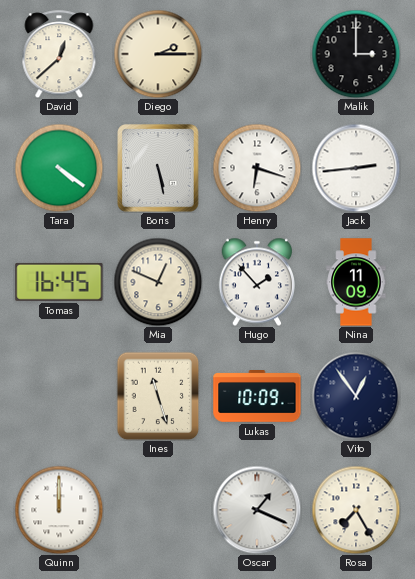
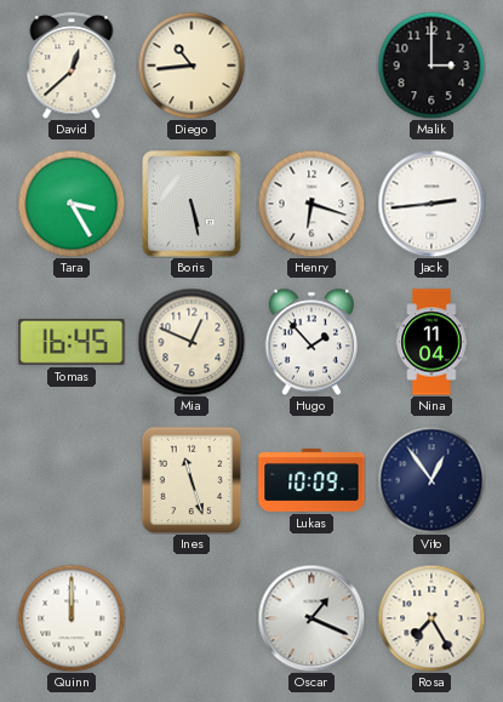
Diego: 2:15 -> 10:44
Tara: 4:21 -> 3:25
Nina: 11:09 -> 11:04
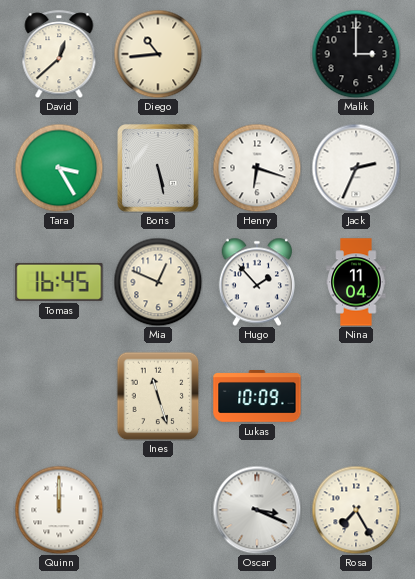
Jack: 2:44 -> 2:34
Vito: 12:54 -> none
Oscar: 1:19 -> 3:19
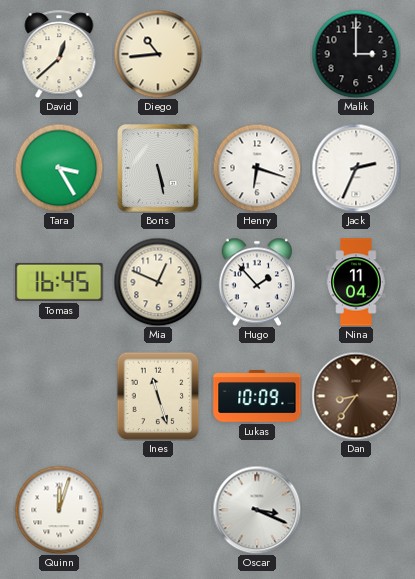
Dan: none -> 8:36
Quinn: 12:00 -> 12:03
Rosa: 7:25 -> none
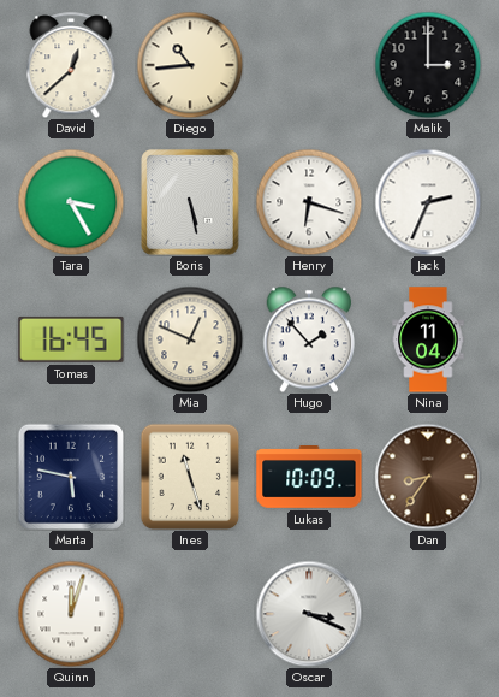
Marta: none -> 5:47
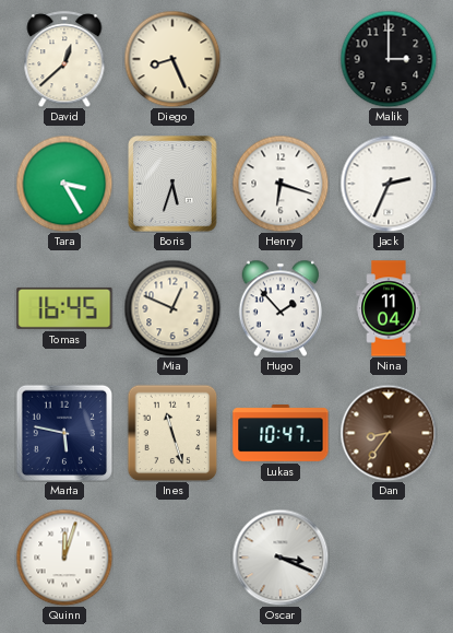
Diego: 10:44 -> 8:26
Boris: 5:28 -> 5:33
Lukas: 10:09 -> 10:47
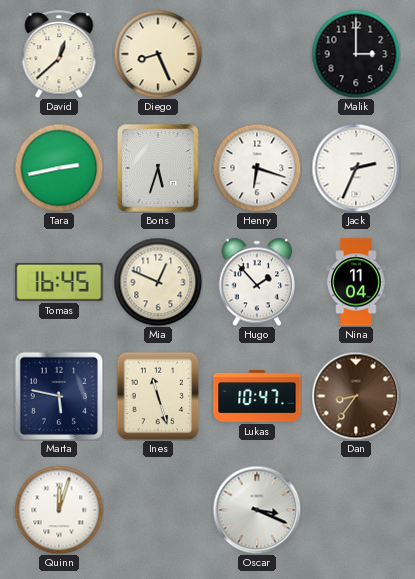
Tara: 3:25 -> 2:43
